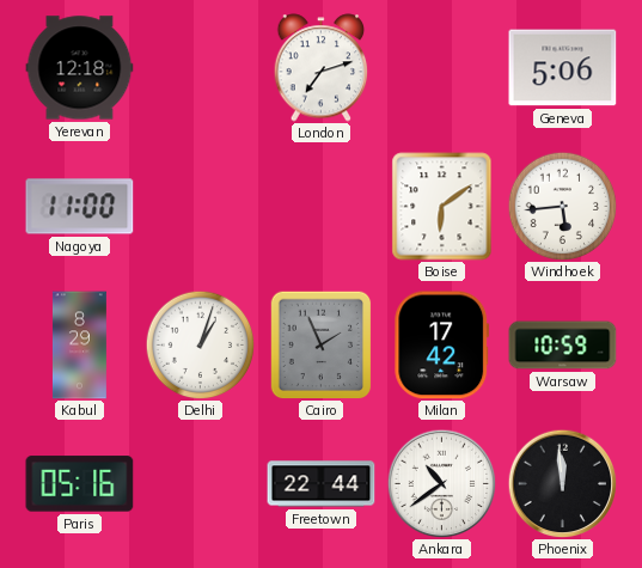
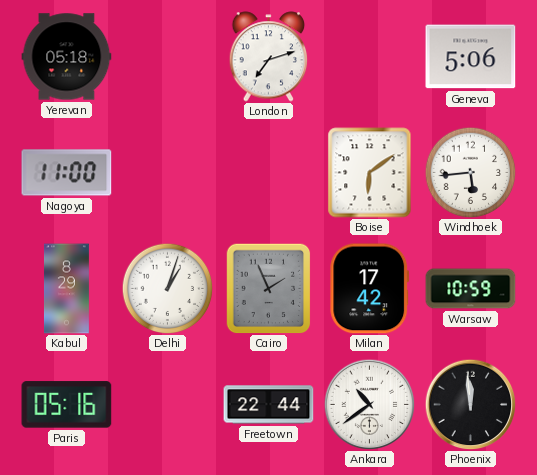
Yerevan: 12:18 -> 05:18
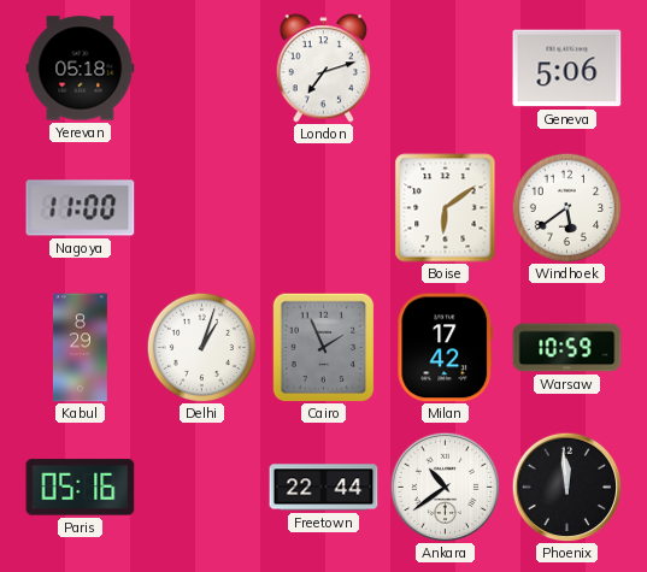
Windhoek: 5:44 -> 5:39
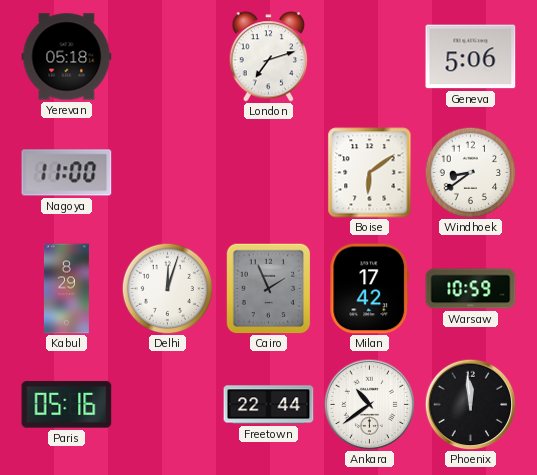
Windhoek: 5:39 -> 8:39
Delhi: 1:03 -> 12:03
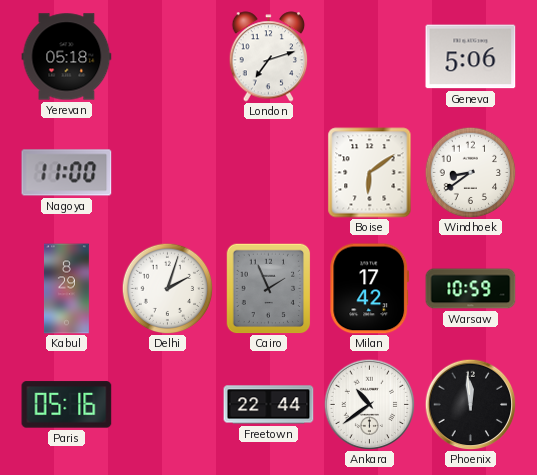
Delhi: 12:03 -> 2:03
